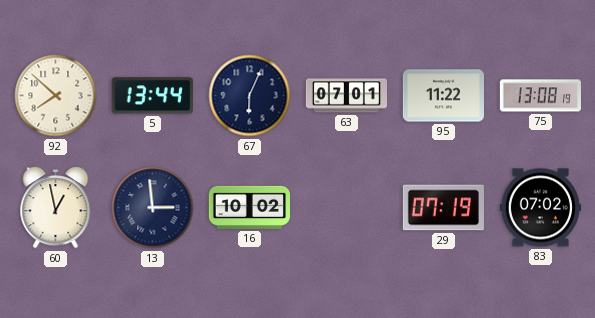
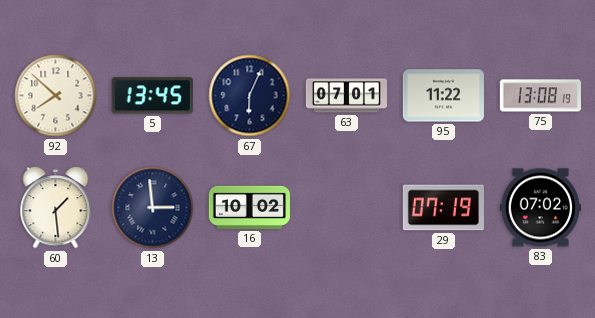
5: 13:44 -> 13:45
60: 12:58 -> 1:29
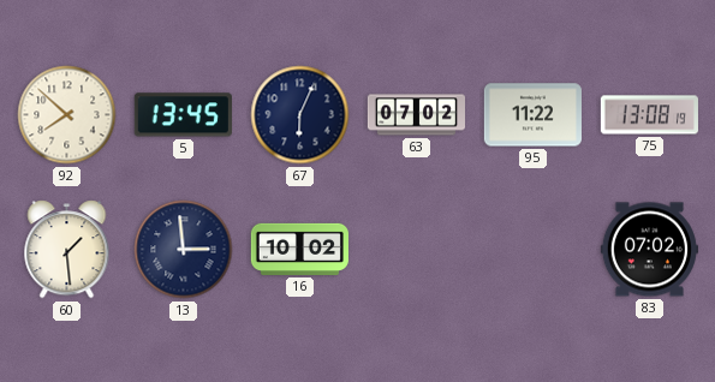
63: 07:01 -> 07:02
29: 07:19 -> none
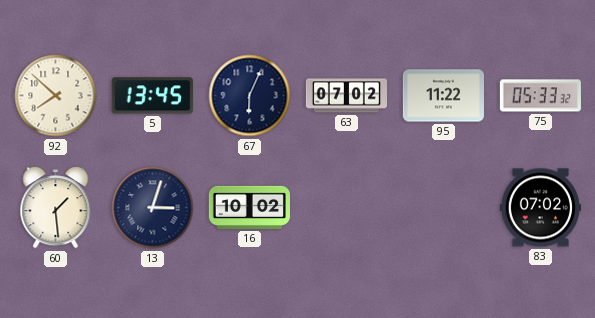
75: 13:08 -> 05:33
13: 2:59 -> 3:03
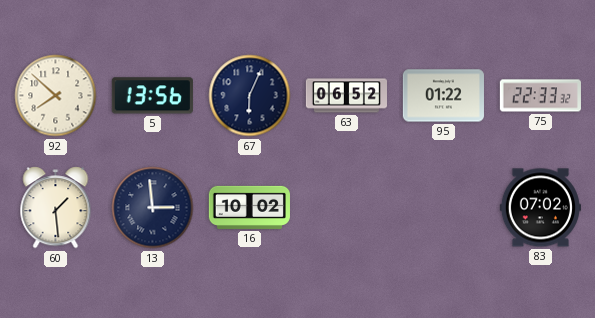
5: 13:45 -> 13:56
63: 07:02 -> 06:52
95: 11:22 -> 01:22
75: 05:33 -> 22:33
13: 3:03 -> 2:59
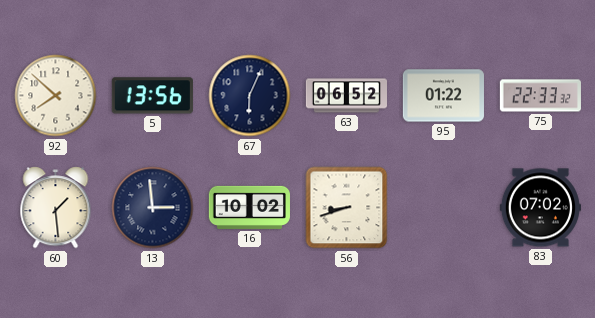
56: none -> 8:42
